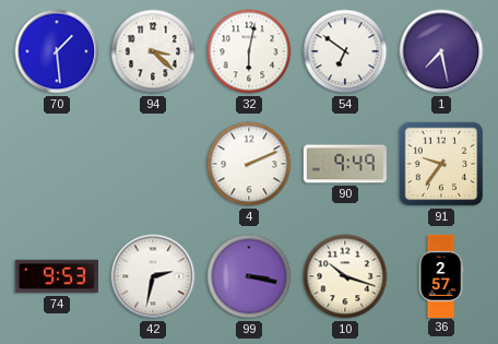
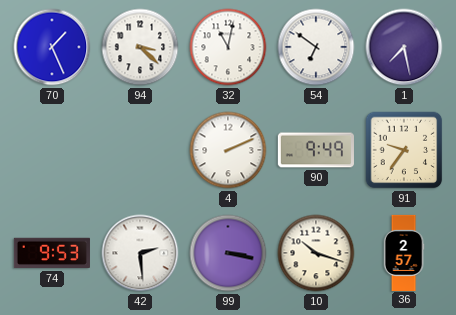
70: 1:29 -> 1:26
32: 6:02 -> 11:02
42: 2:32 -> 2:29
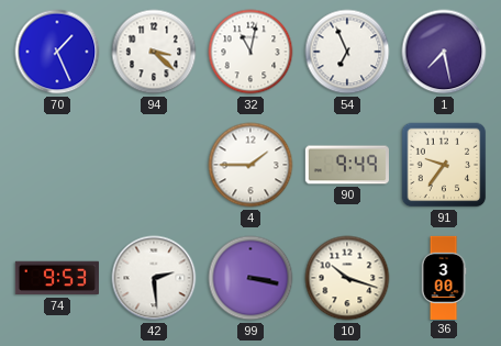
54: 6:51 -> 6:56
4: 2:11 -> 1:45
36: 2:57 -> 3:00
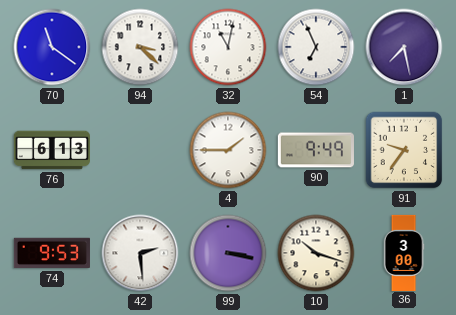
70: 1:26 -> 11:21
76: none -> 6:13
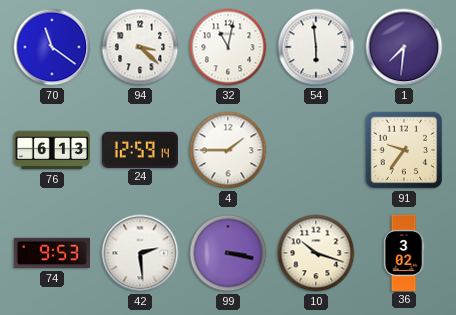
54: 6:56 -> 5:59
1: 7:28 -> 7:31
24: none -> 12:59
90: 9:49 -> none
36: 3:00 -> 3:02
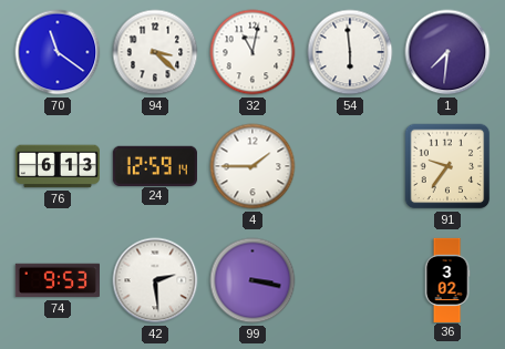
10: 10:18 -> none
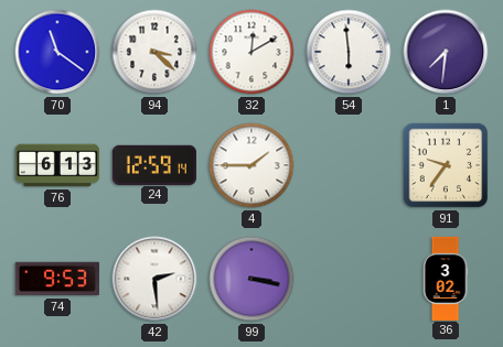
32: 11:02 -> 12:10
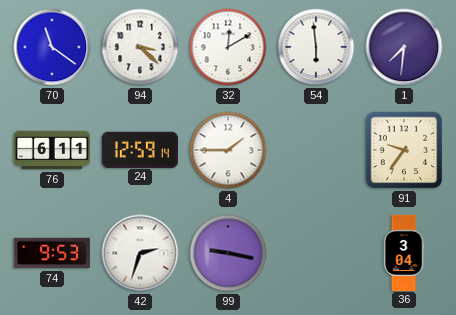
76: 6:13 -> 6:11
42: 2:29 -> 2:33
99: 3:17 -> 9:17
36: 3:02 -> 3:04
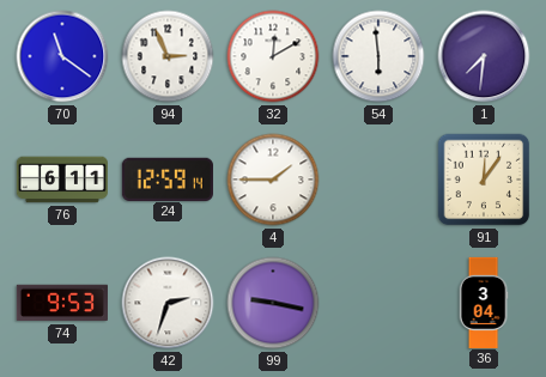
94: 3:22 -> 2:56
91: 9:36 -> 12:06
